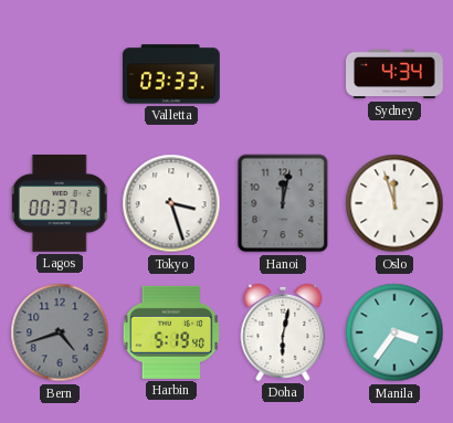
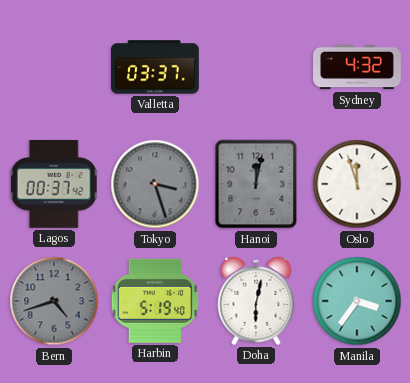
Valletta: 03:33 -> 03:37
Sydney: 4:34 -> 4:32
Tokyo dial: white -> grey
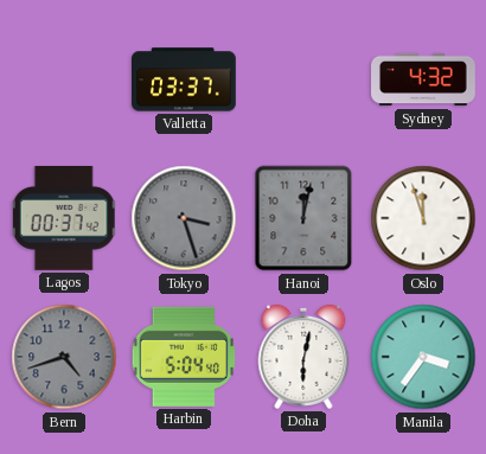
Harbin: 5:19 -> 5:04
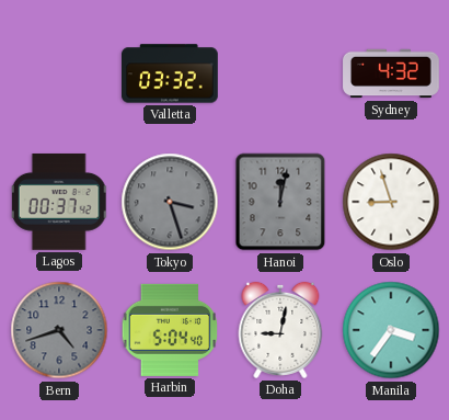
Valletta: 03:37 -> 03:32
Oslo: 11:57 -> 8:57
Doha: 6:02 -> 9:02
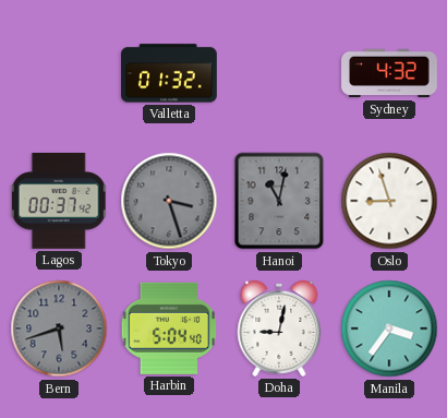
Valletta: 03:32 -> 01:32
Hanoi: 12:02 -> 11:02
Bern: 4:42 -> 5:42
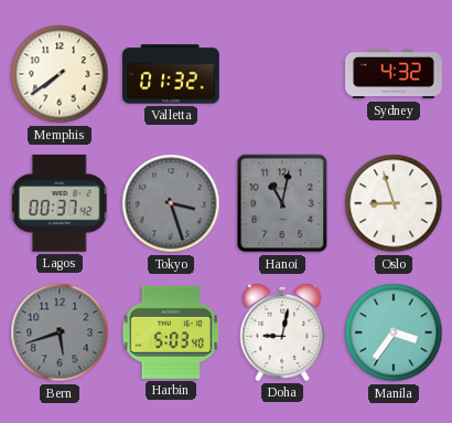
Memphis: none -> 7:39
Harbin: 5:04 -> 5:03
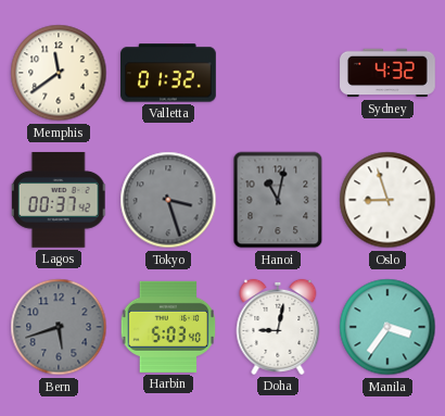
Memphis: 7:39 -> 11:39
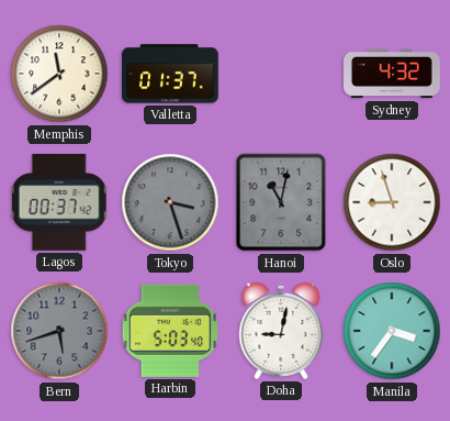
Valletta: 01:32 -> 01:37
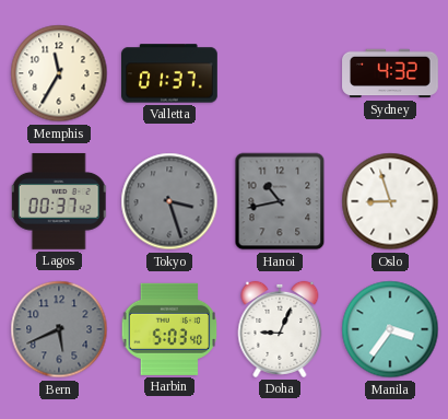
Memphis: 11:39 -> 11:35
Hanoi: 11:02 -> 10:43
Bern: 5:42 -> 5:41
Doha: 9:02 -> 9:04
